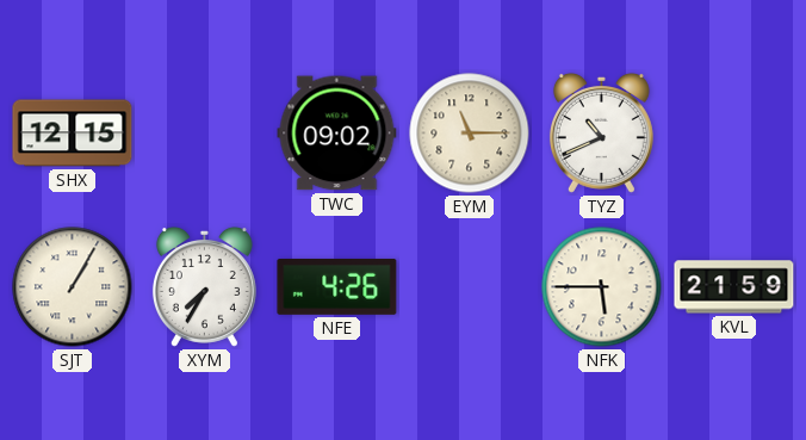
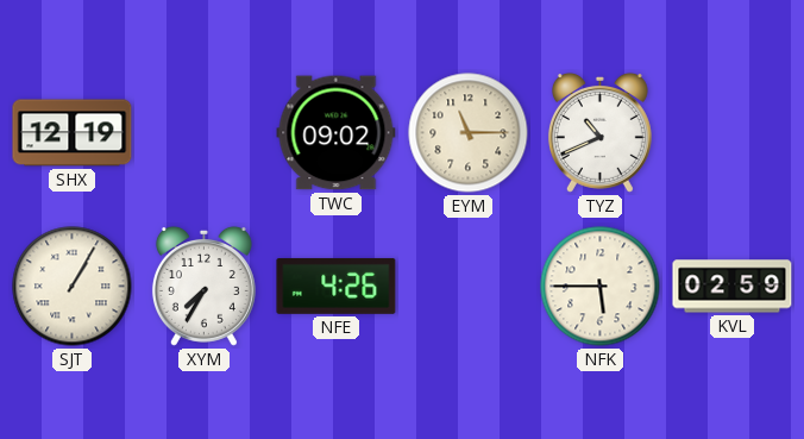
SHX: 12:15 -> 12:19
KVL: 21:59 -> 02:59
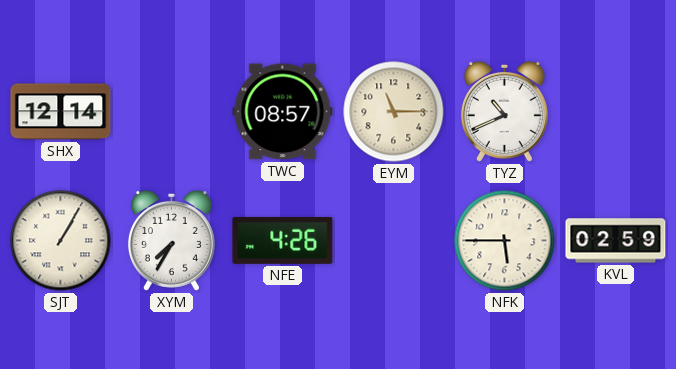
SHX: 12:19 -> 12:14
TWC: 09:02 -> 08:57
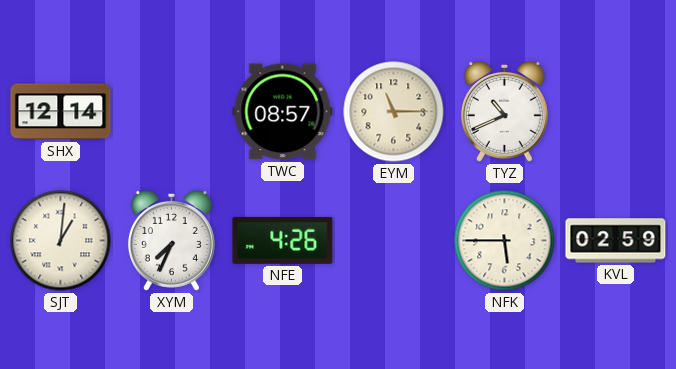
SJT: 1:05 -> 1:01
XYM: 7:35 -> 7:34
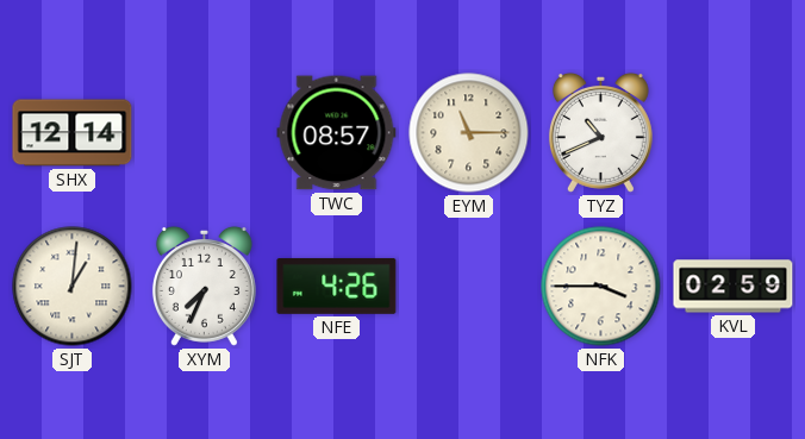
NFK: 5:45 -> 3:45
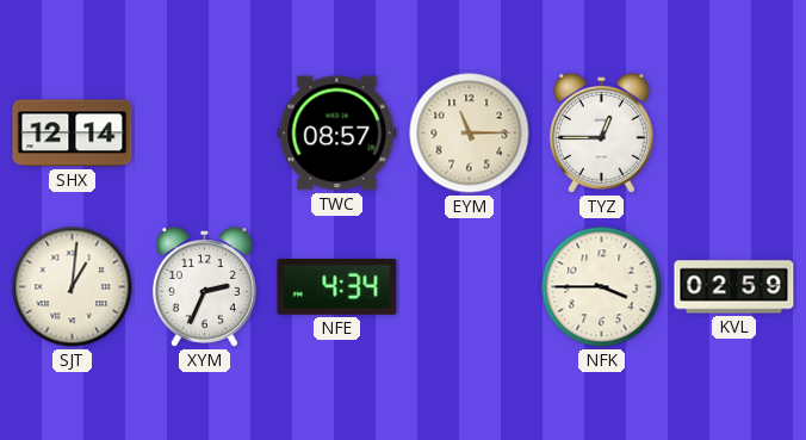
TYZ: 10:41 -> 12:45
XYM: 7:34 -> 2:34
NFE: 4:26 -> 4:34
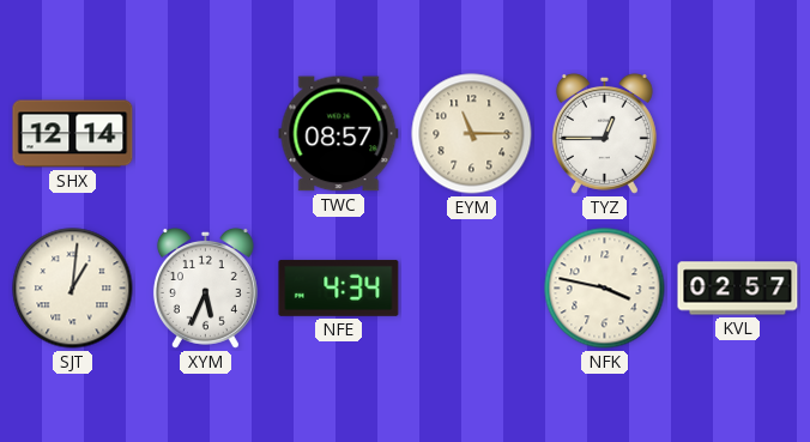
XYM: 2:34 -> 5:34
NFK: 3:45 -> 3:47
KVL: 02:59 -> 02:57
